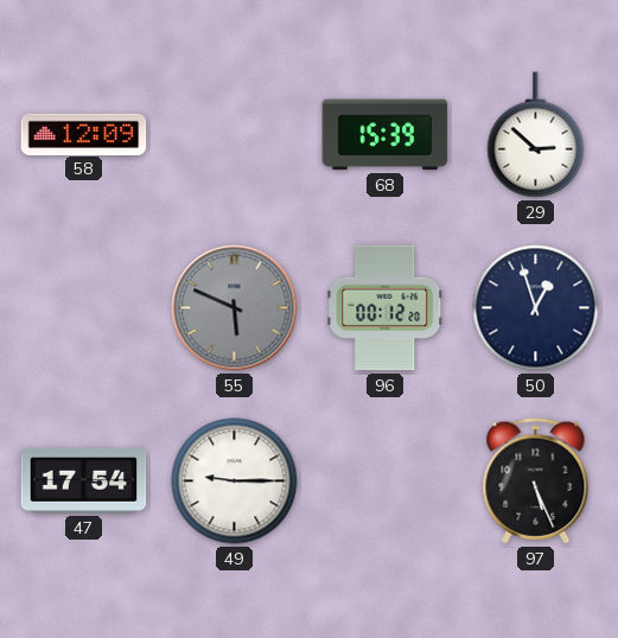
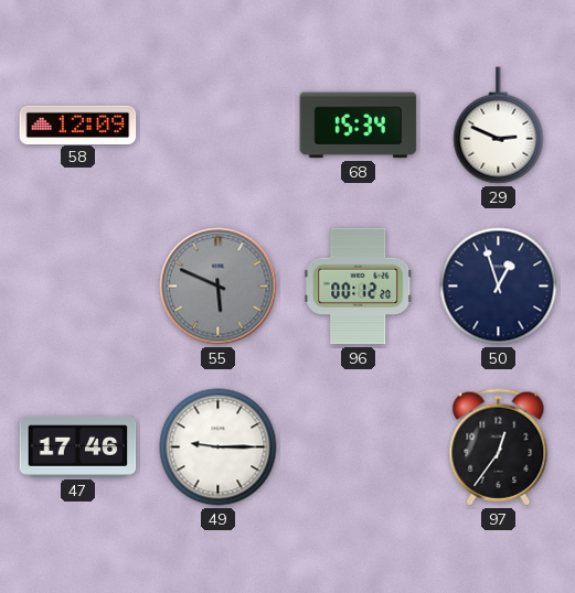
68: 15:39 -> 15:34
29: 2:52 -> 2:49
47: 17:54 -> 17:46
97: 5:26 -> 12:36
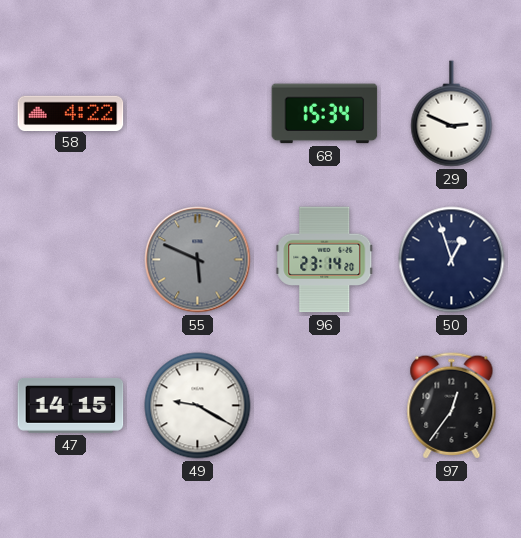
58: 12:09 -> 4:22
96: 00:12 -> 23:14
47: 17:46 -> 14:15
49: 9:15 -> 9:20
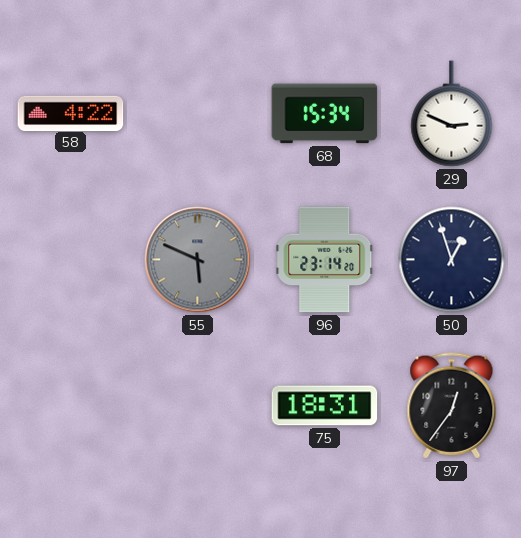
47: 14:15 -> none
49: 9:20 -> none
75: none -> 18:31
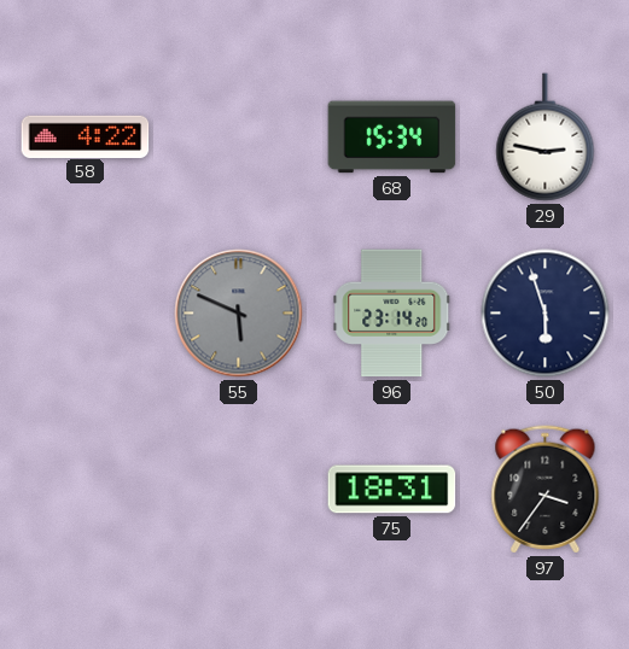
29: 2:49 -> 2:47
50: 12:57 -> 5:57
97: 12:36 -> 3:36
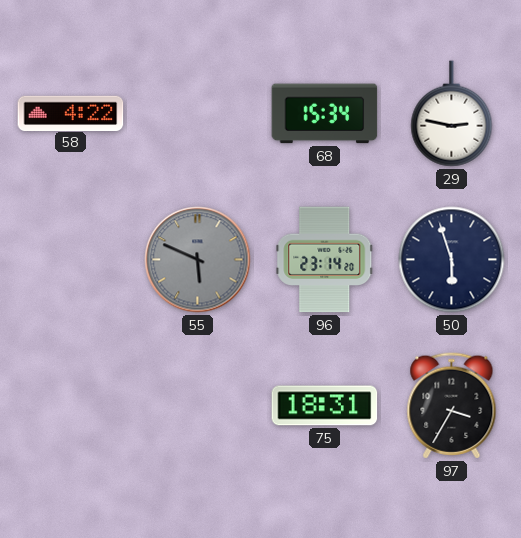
97: 3:36 -> 3:35
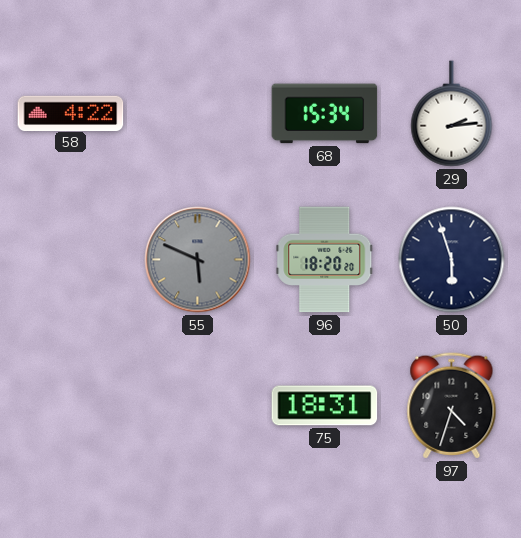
29: 2:47 -> 2:14
96: 23:14 -> 18:20
97: 3:35 -> 4:33
